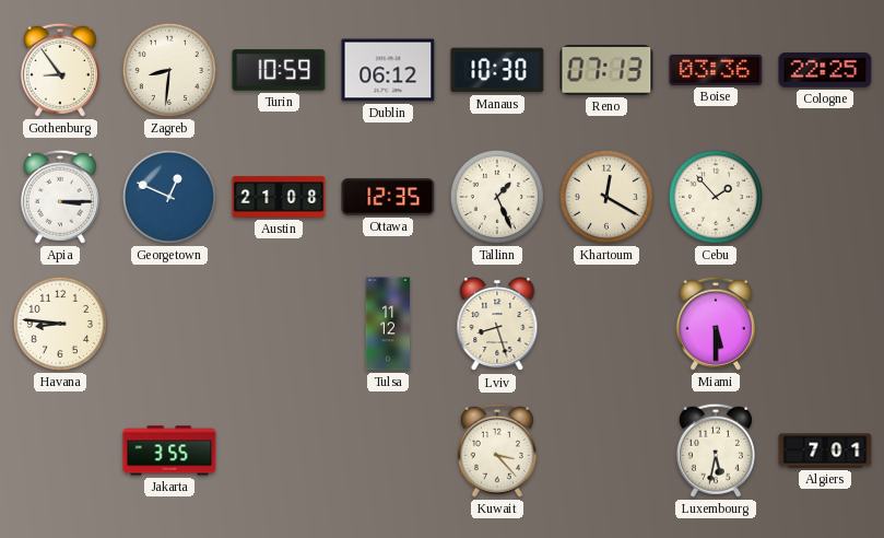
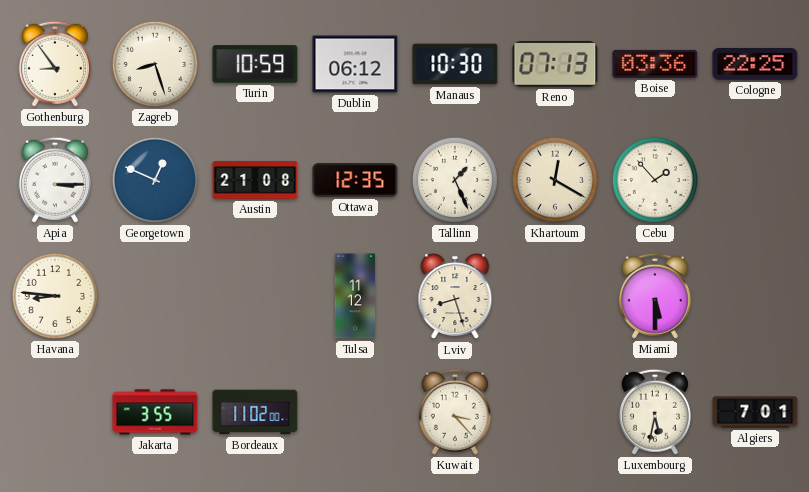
Zagreb: 8:31 -> 8:27
Bordeaux: none -> 11:02
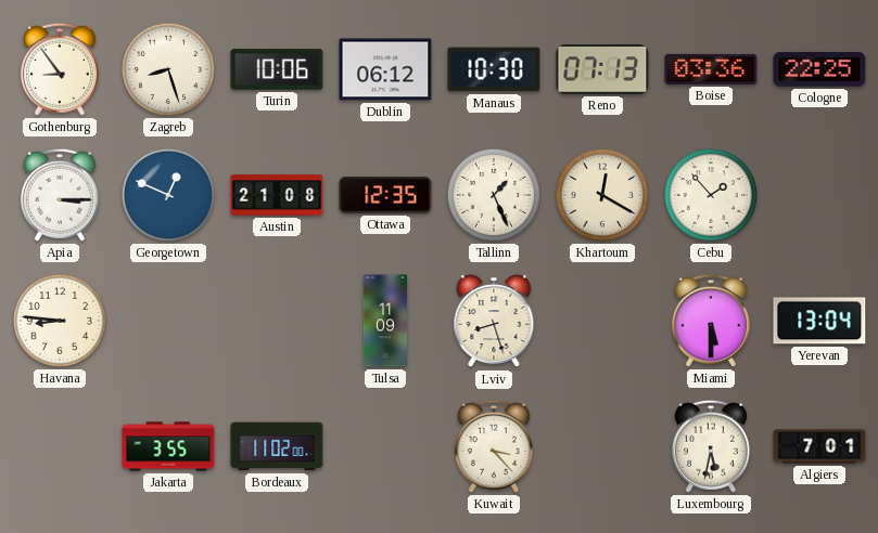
Turin: 10:59 -> 10:06
Tulsa: 11:12 -> 11:09
Yerevan: none -> 13:04
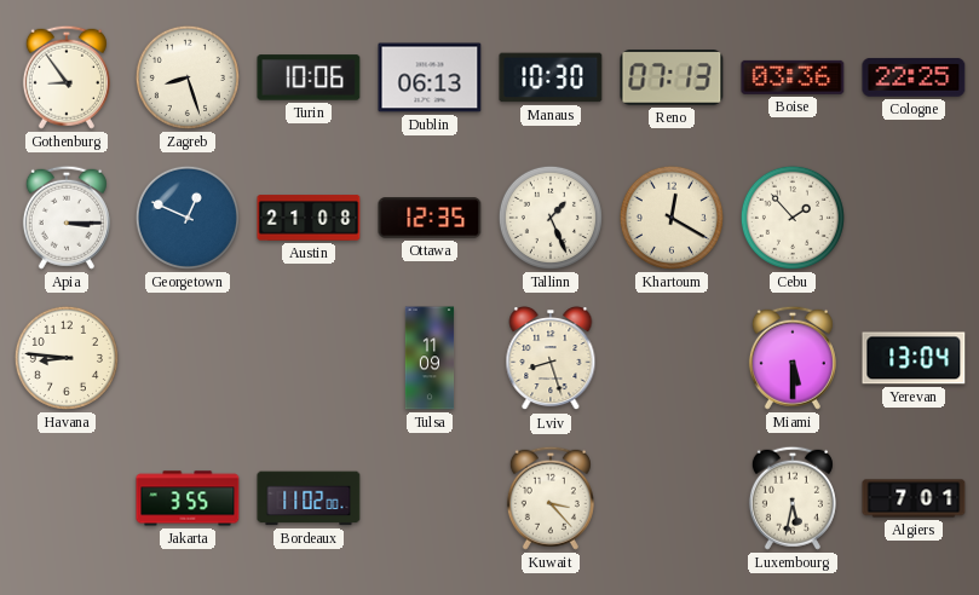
Dublin: 06:12 -> 06:13
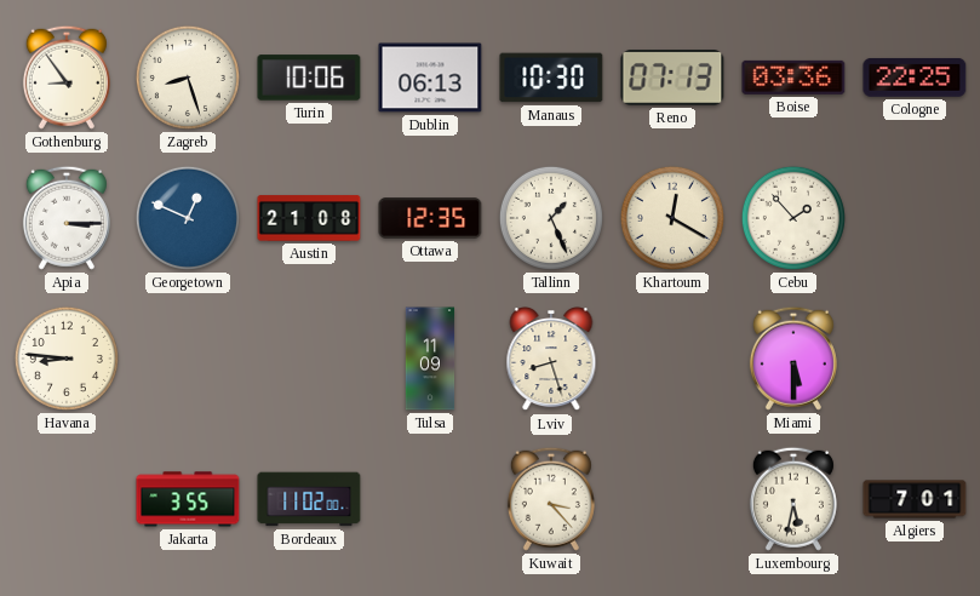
Yerevan: 13:04 -> none
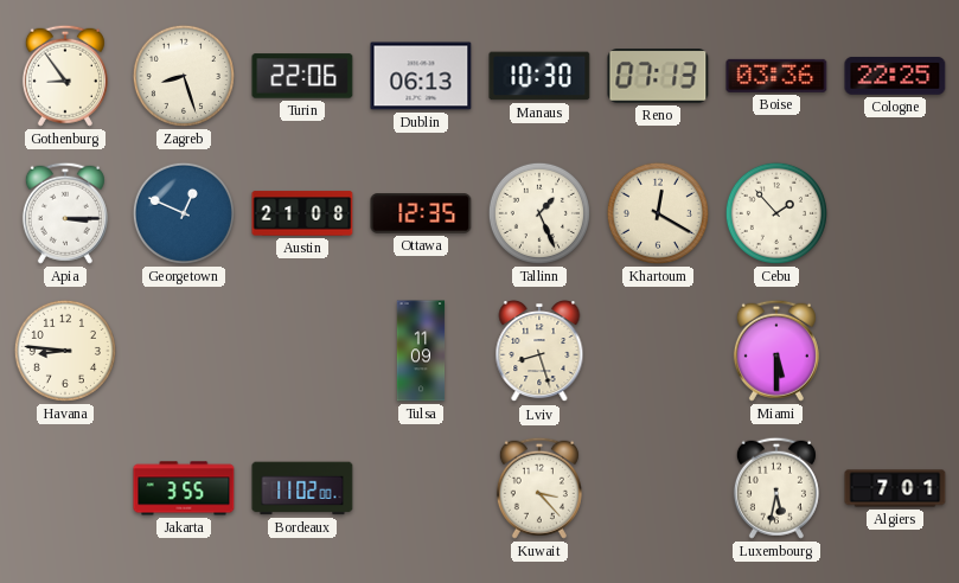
Turin: 10:06 -> 22:06
